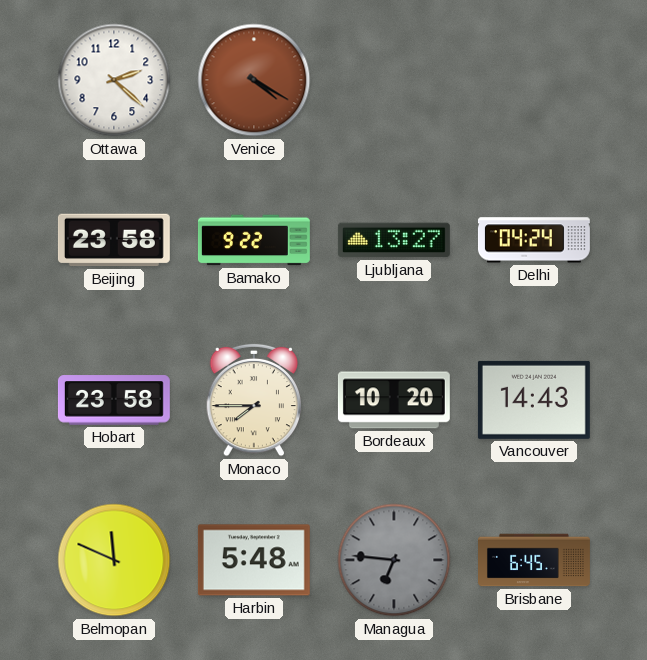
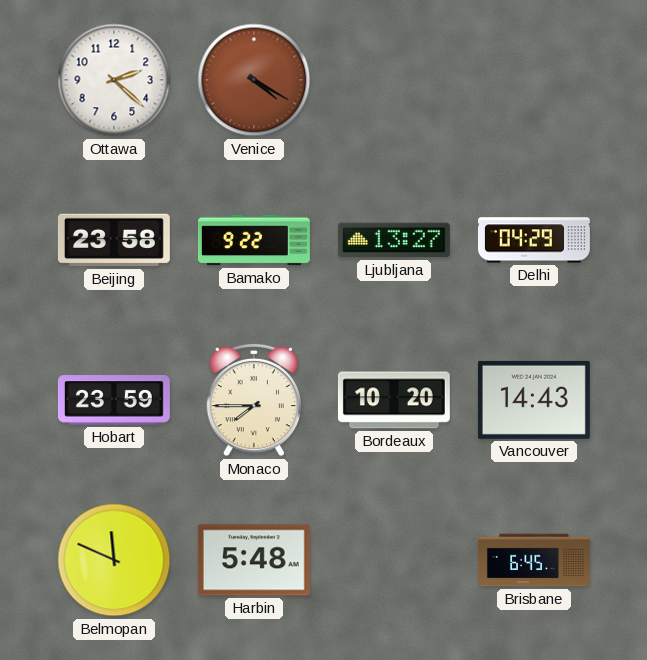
Delhi: 04:24 -> 04:29
Hobart: 23:58 -> 23:59
Managua: 6:46 -> none
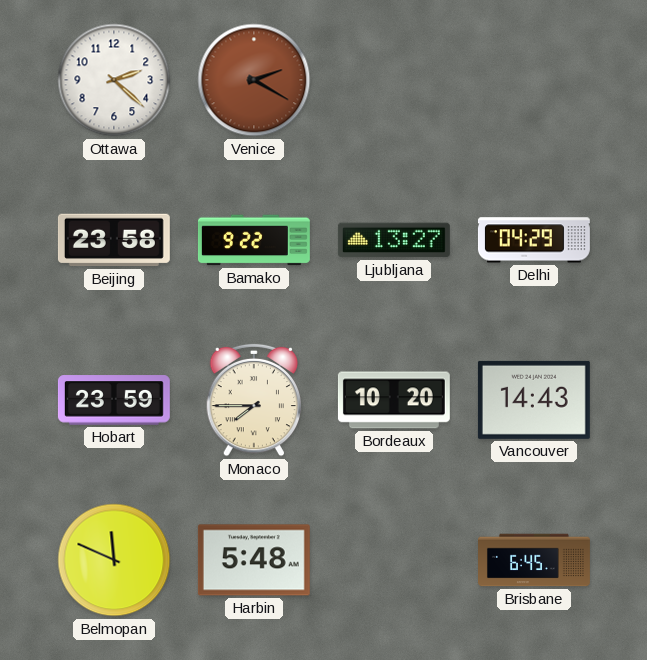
Venice: 4:20 -> 2:20
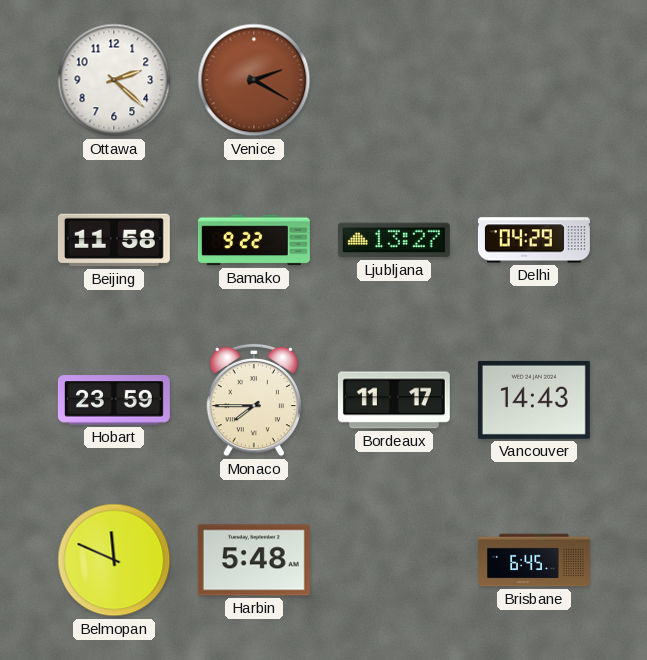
Beijing: 23:58 -> 11:58
Bordeaux: 10:20 -> 11:17
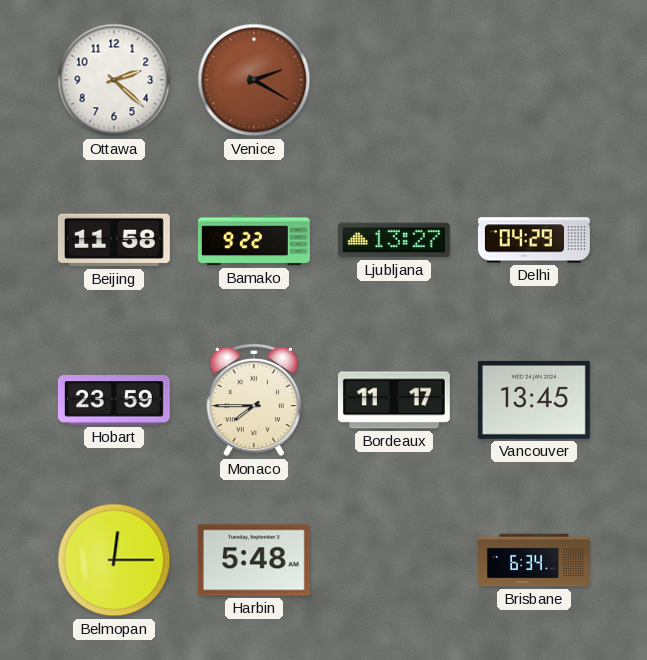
Vancouver: 14:43 -> 13:45
Belmopan: 11:49 -> 12:15
Brisbane: 6:45 -> 6:34
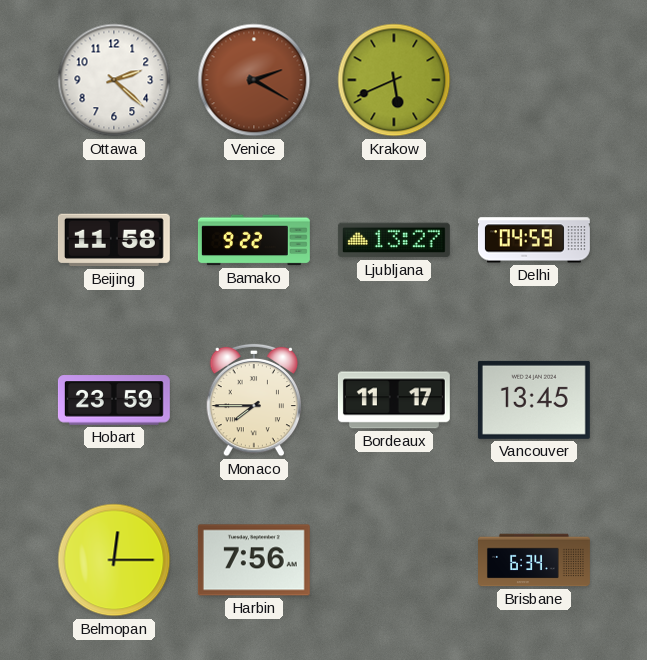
Krakow: none -> 5:41
Delhi: 04:29 -> 04:59
Harbin: 5:48 -> 7:56
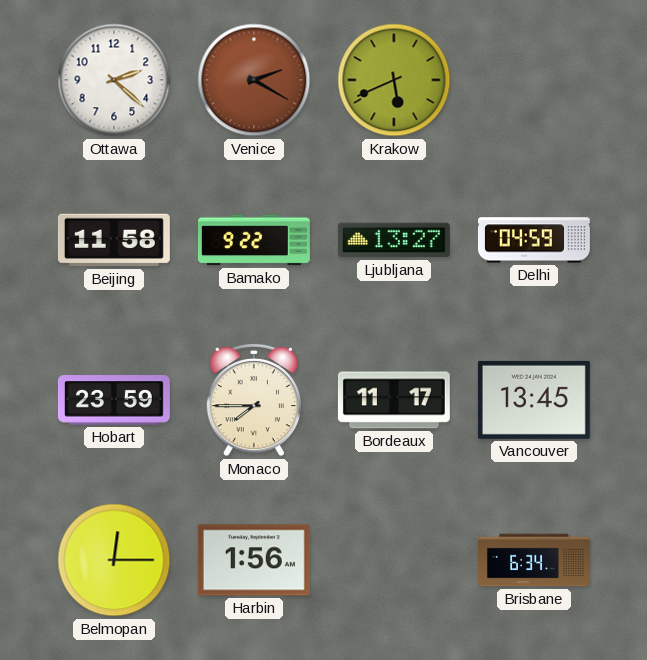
Harbin: 7:56 -> 1:56
